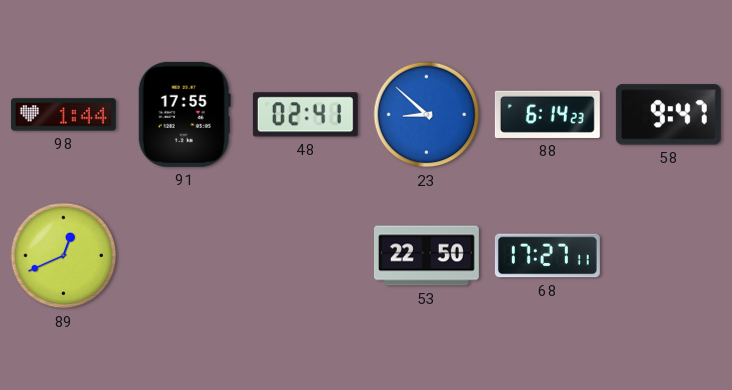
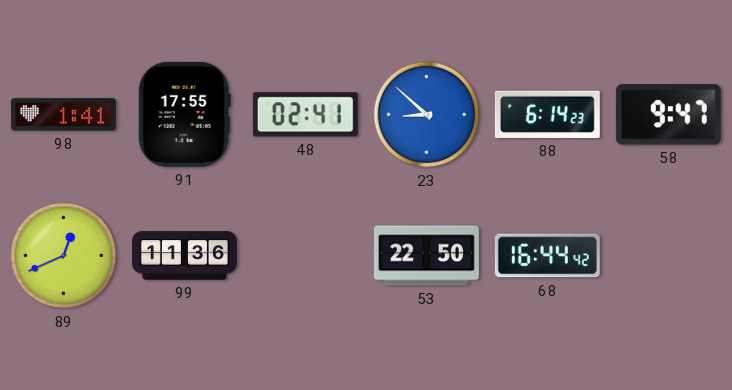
98: 1:44 -> 1:41
99: none -> 11:36
68: 17:27 -> 16:44
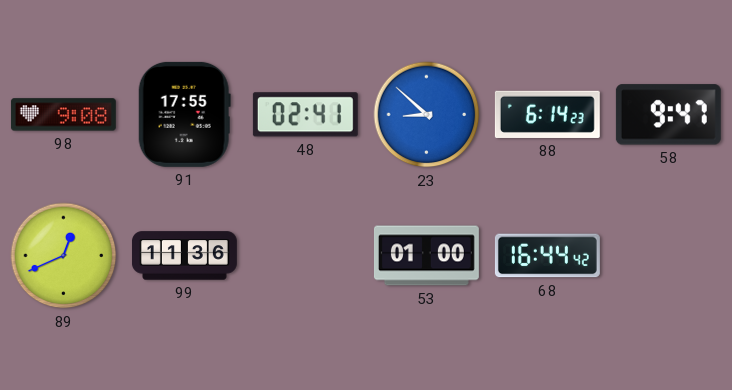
98: 1:41 -> 9:08
53: 22:50 -> 01:00
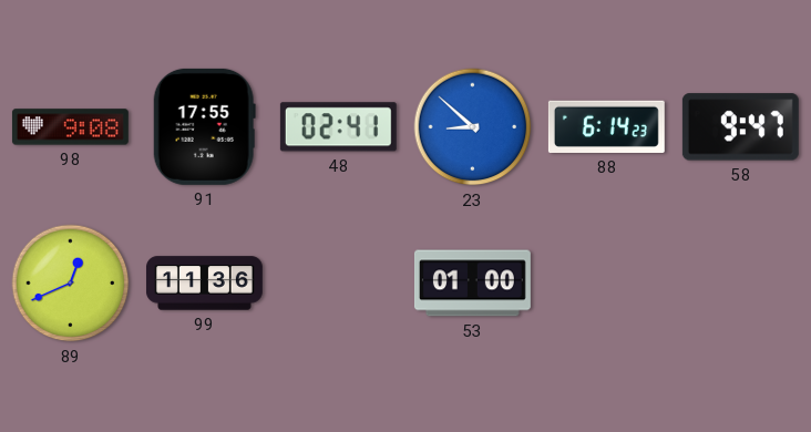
68: 16:44 -> none
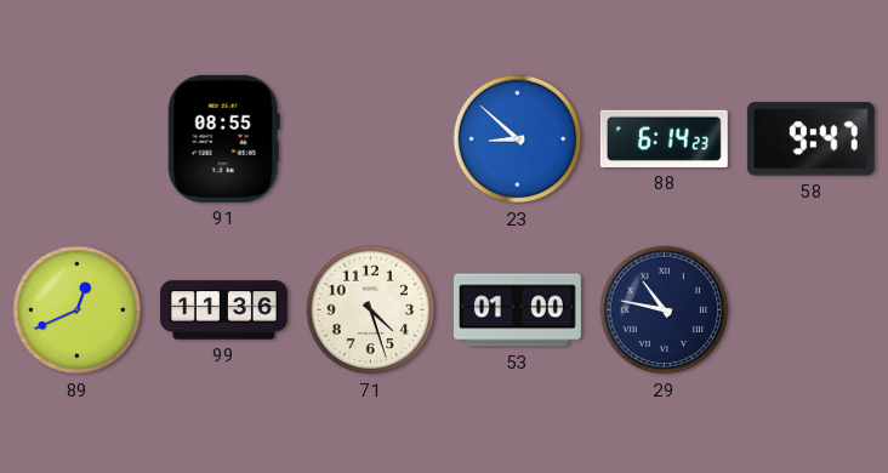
98: 9:08 -> none
91: 17:55 -> 08:55
48: 02:41 -> none
71: none -> 4:27
29: none -> 10:47
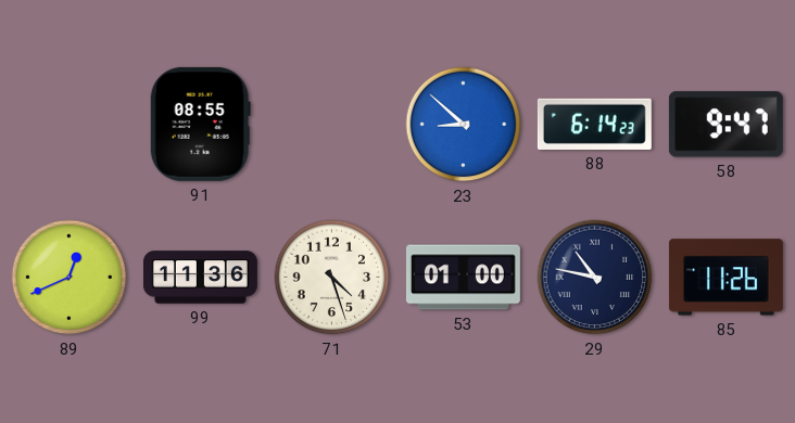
85: none -> 11:26
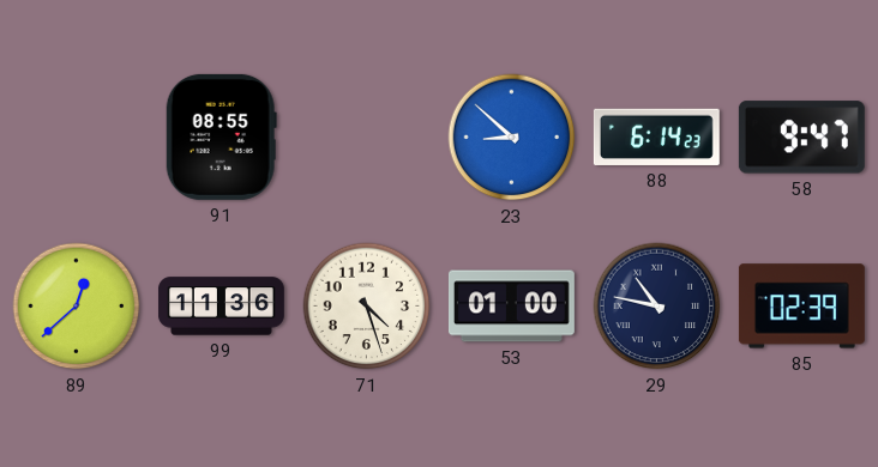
89: 12:41 -> 12:38
85: 11:26 -> 02:39
